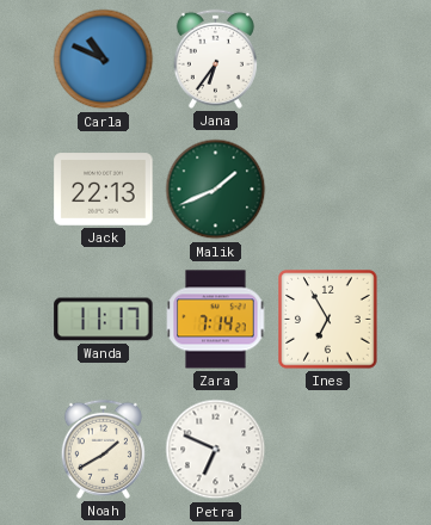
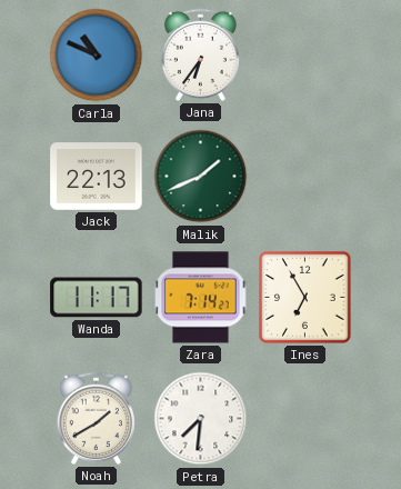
Petra: 6:49 -> 7:31
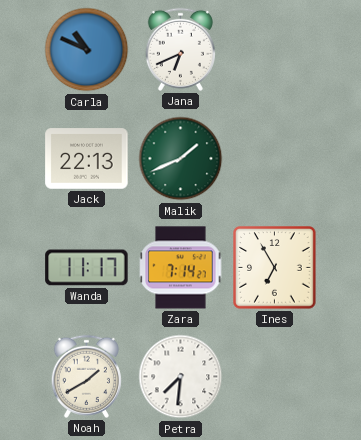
Jana: 6:36 -> 6:41
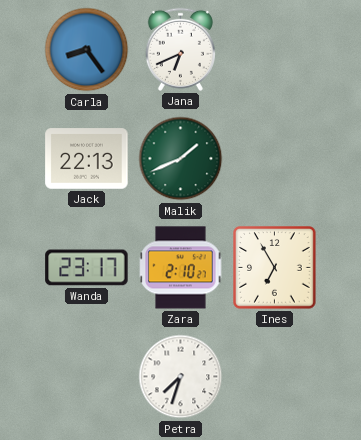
Carla: 10:49 -> 8:24
Wanda: 11:17 -> 23:17
Zara: 7:14 -> 2:10
Noah: 1:40 -> none
Petra: 7:31 -> 7:33
